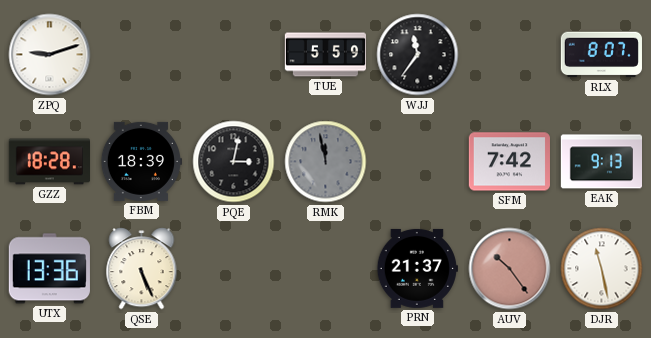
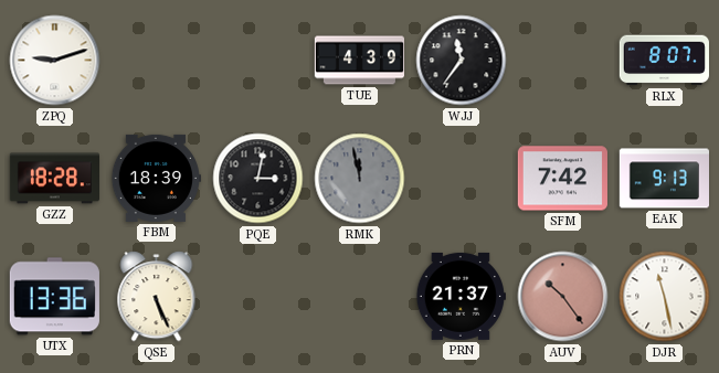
TUE: 5:59 -> 4:39
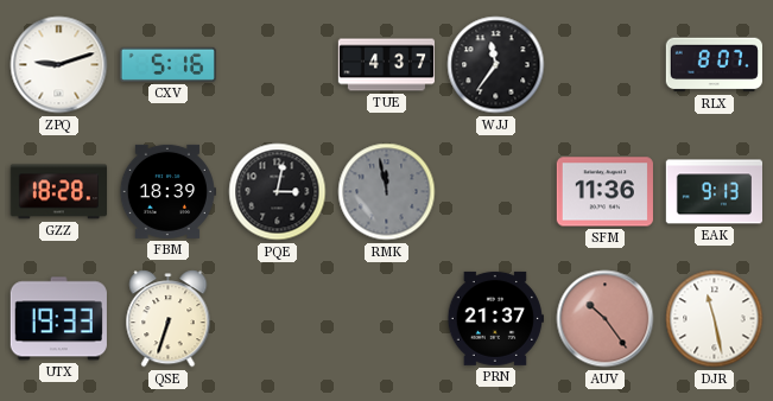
CXV: none -> 5:16
TUE: 4:39 -> 4:37
SFM: 7:42 -> 11:36
UTX: 13:36 -> 19:33
QSE: 5:26 -> 6:33
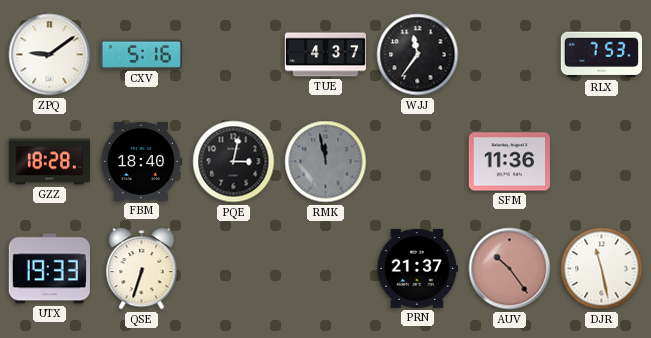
ZPQ: 9:12 -> 9:09
RLX: 8:07 -> 7:53
FBM: 18:39 -> 18:40
EAK: 9:13 -> none
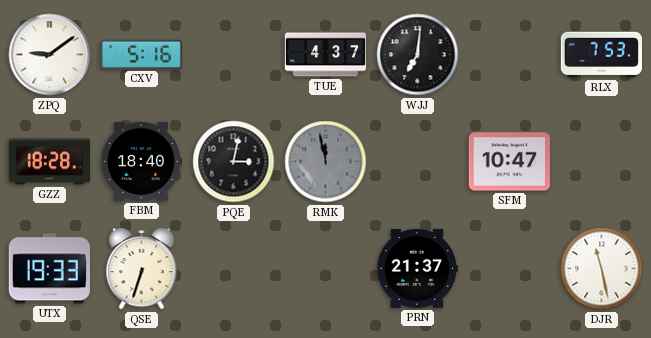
WJJ: 11:36 -> 7:01
SFM: 11:36 -> 10:47
AUV: 10:24 -> none
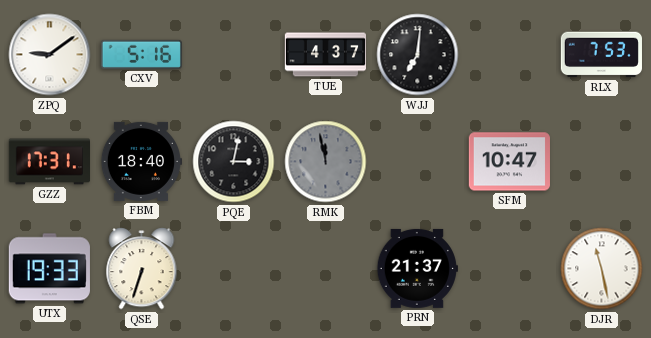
GZZ: 18:28 -> 17:31
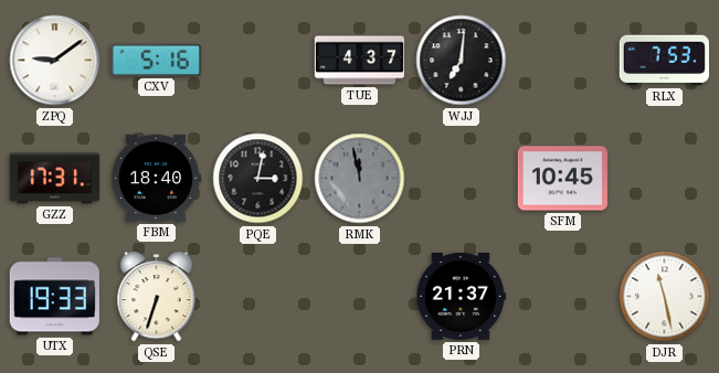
SFM: 10:47 -> 10:45
